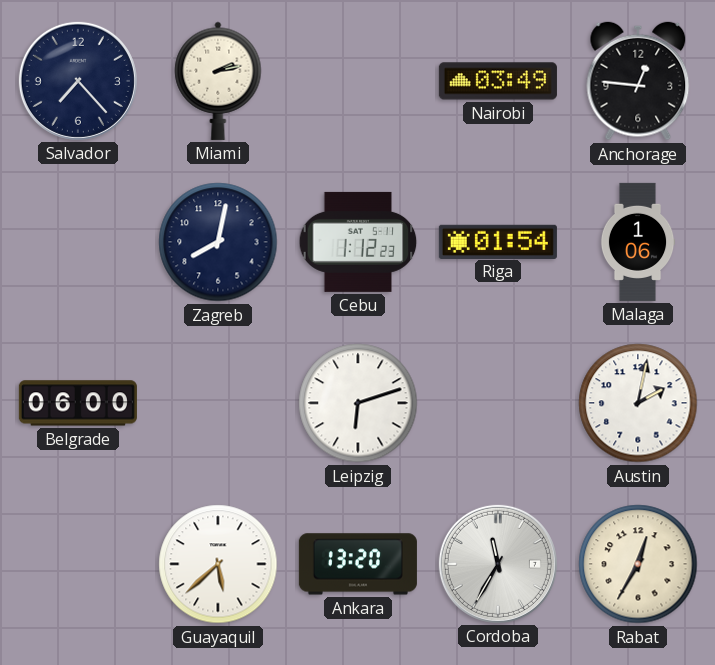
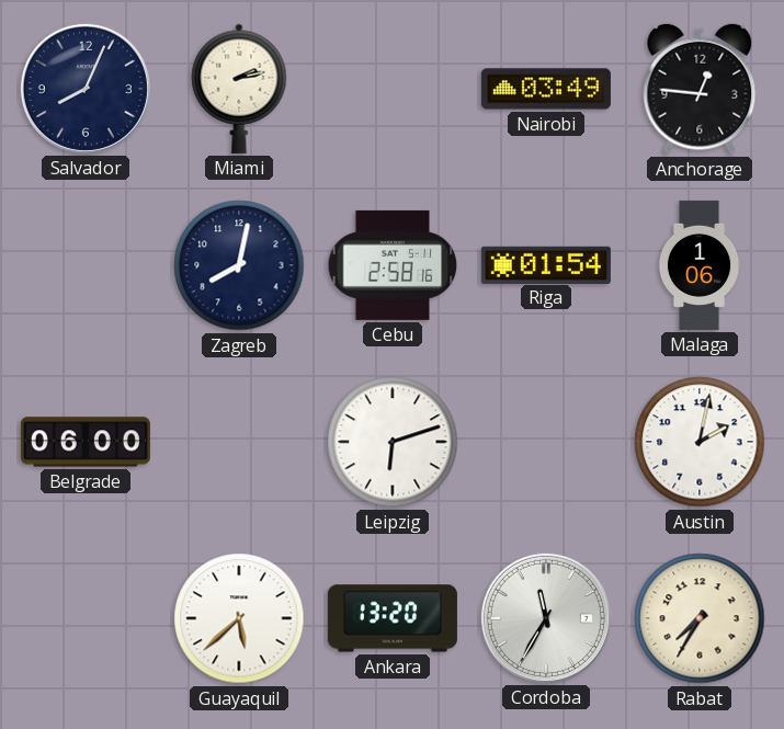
Salvador: 7:23 -> 8:04
Cebu: 1:12 -> 2:58
Rabat: 12:35 -> 7:35
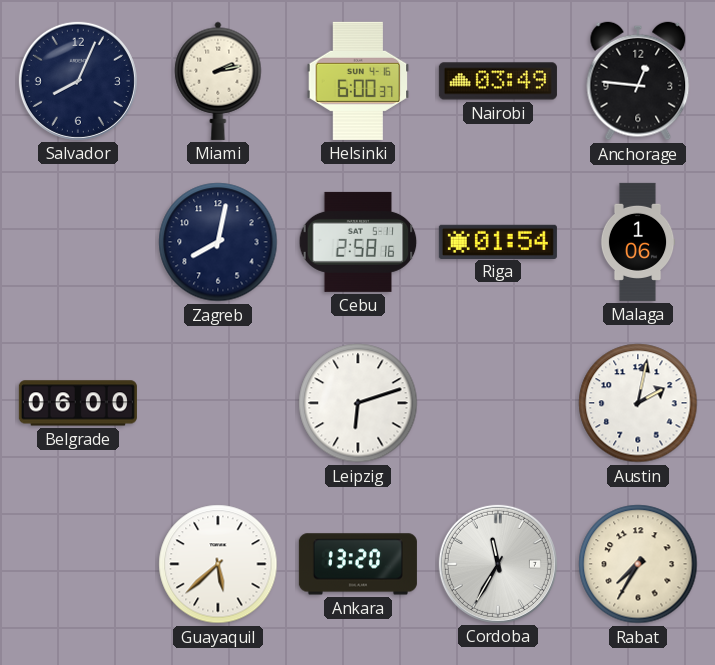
Helsinki: none -> 6:00
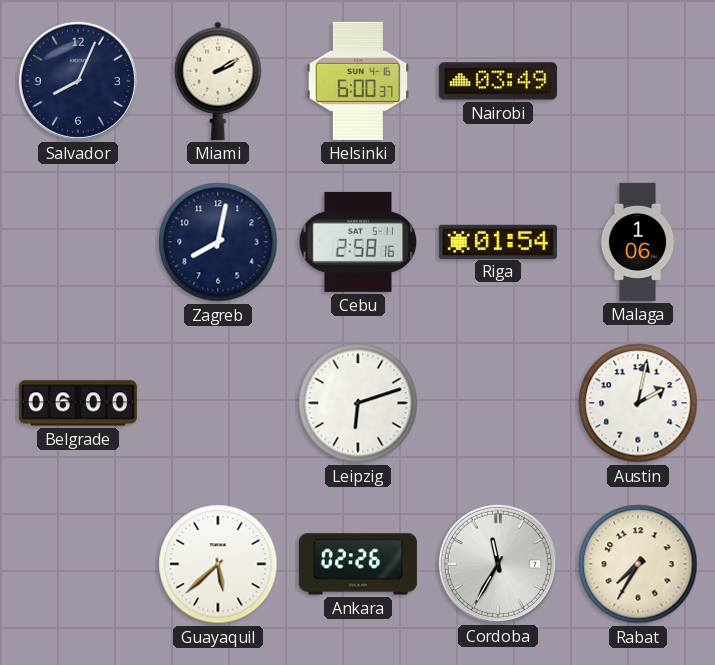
Miami: 2:13 -> 2:10
Anchorage: 12:46 -> none
Ankara: 13:20 -> 02:26
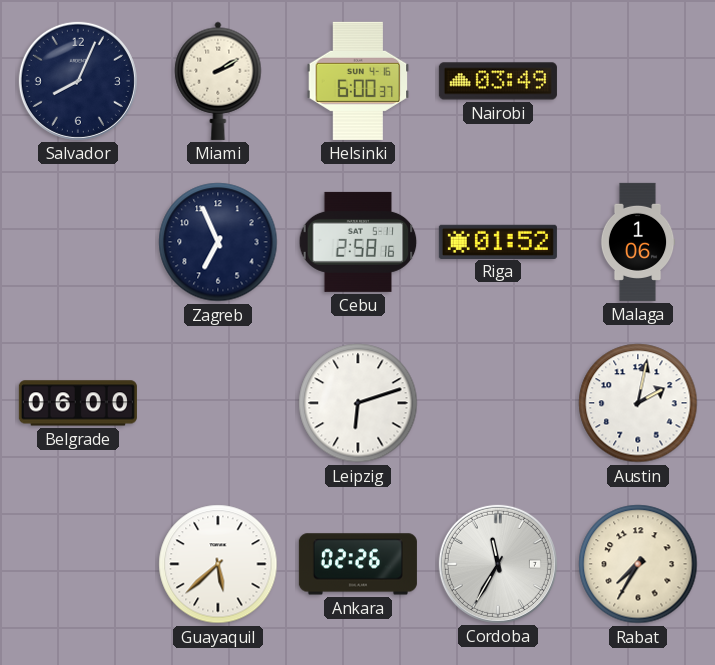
Zagreb: 8:02 -> 6:56
Riga: 01:54 -> 01:52
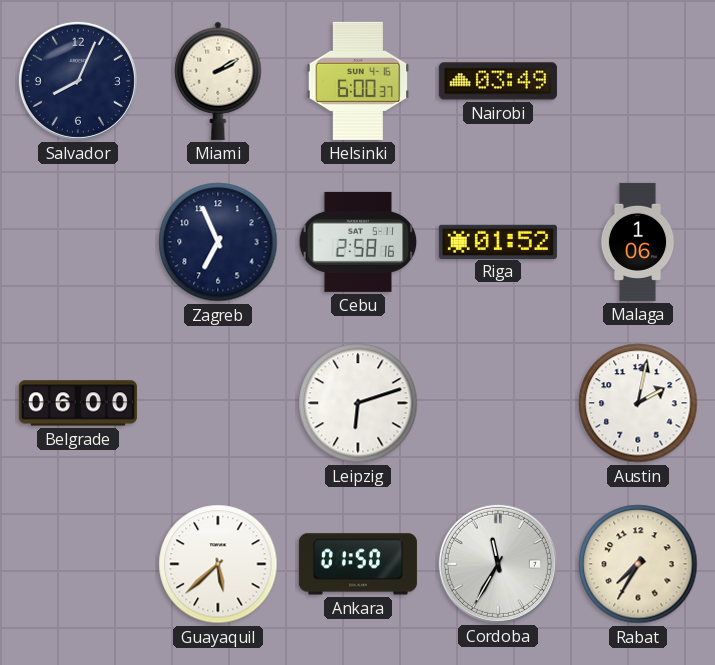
Ankara: 02:26 -> 01:50
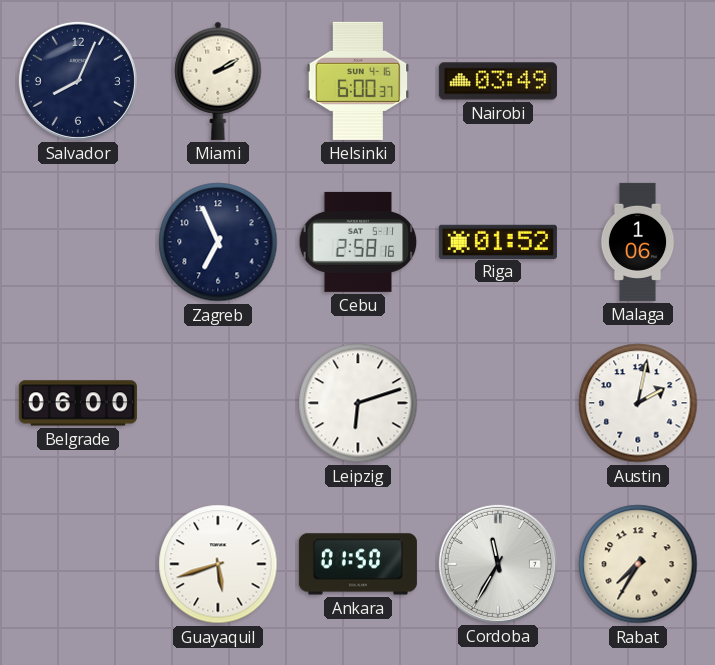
Guayaquil: 5:38 -> 5:42
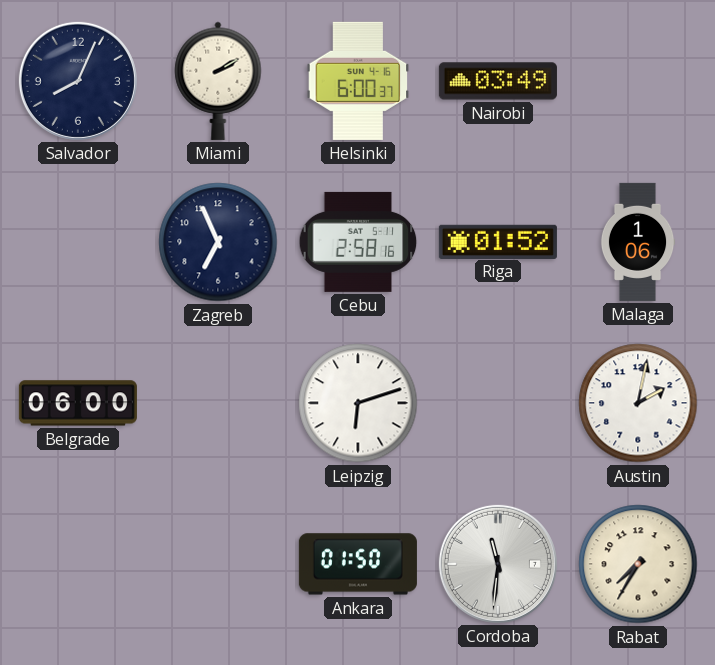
Guayaquil: 5:42 -> none
Cordoba: 11:35 -> 11:31
